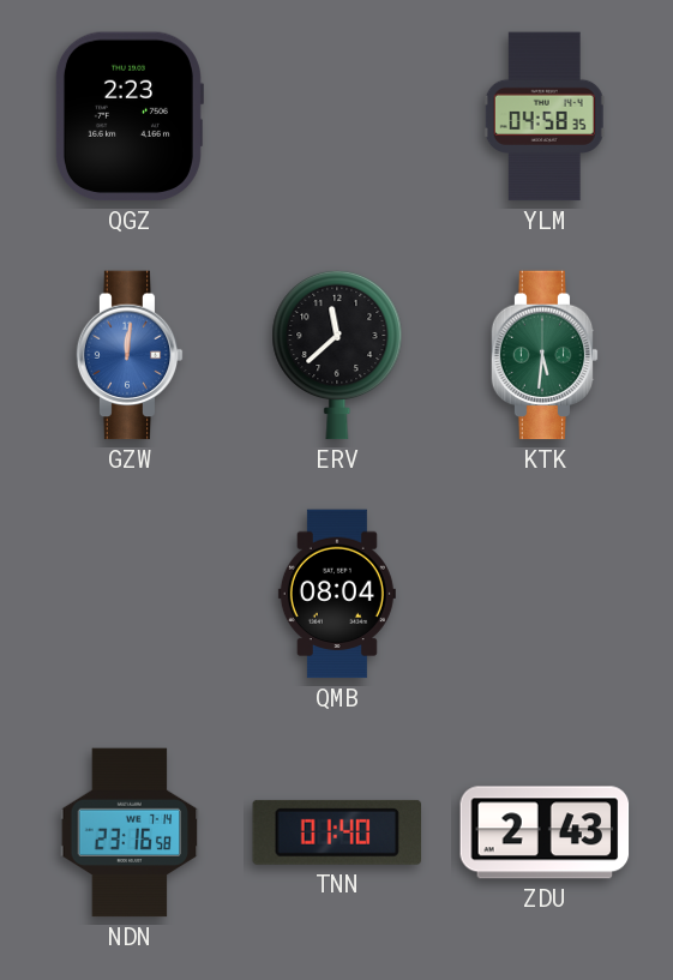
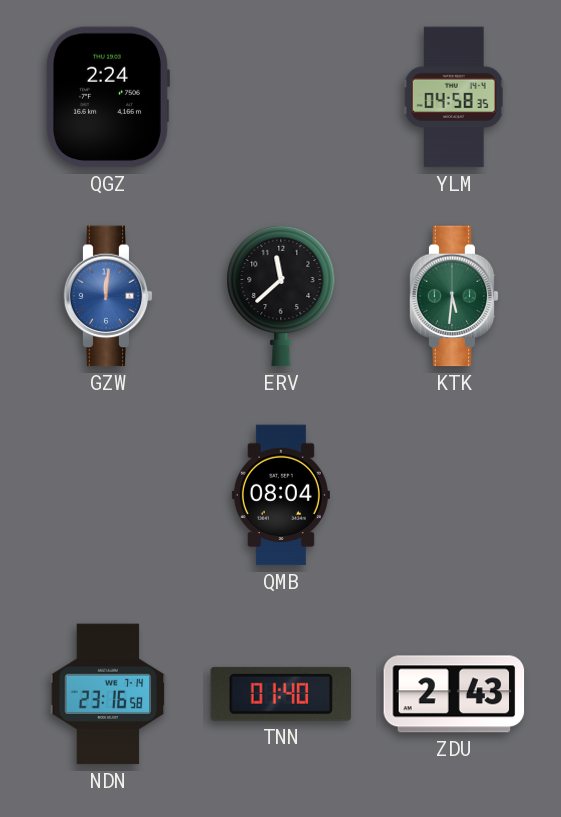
QGZ: 2:23 -> 2:24
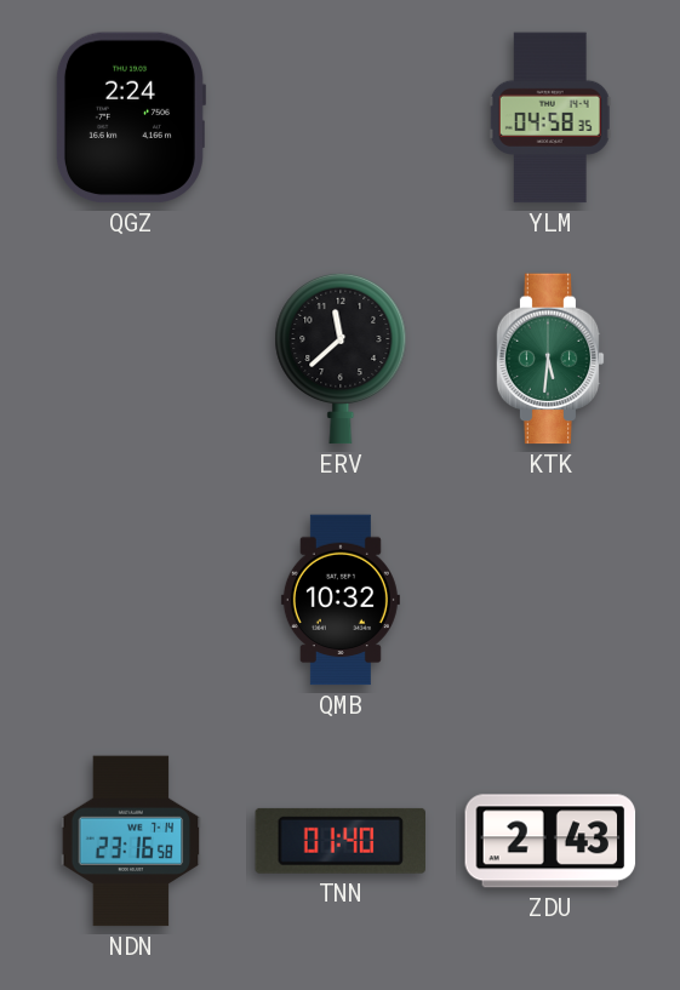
GZW: 12:01 -> none
QMB: 08:04 -> 10:32
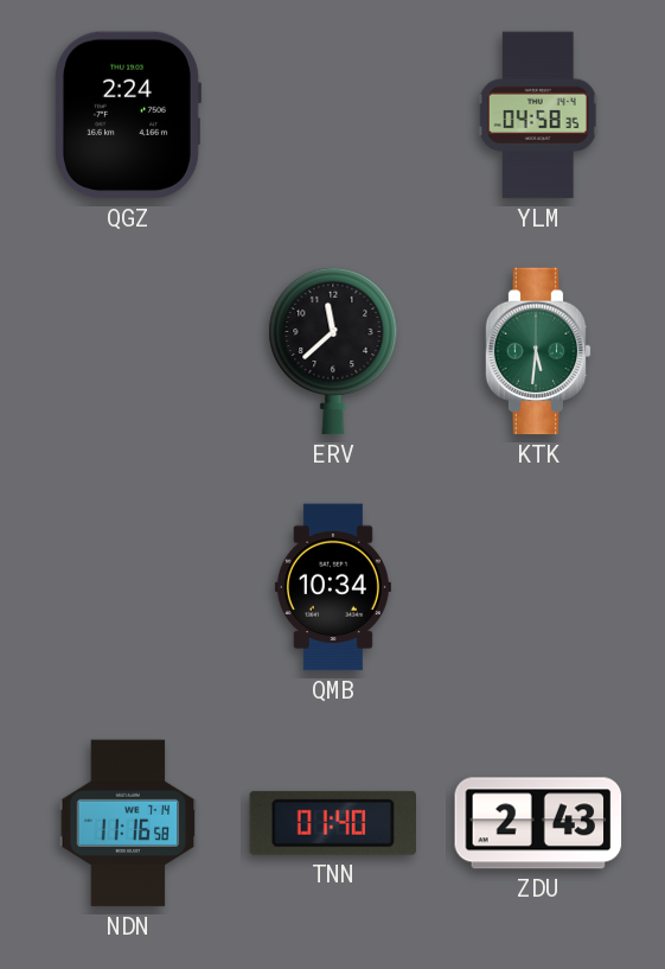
QMB: 10:32 -> 10:34
NDN: 23:16 -> 11:16
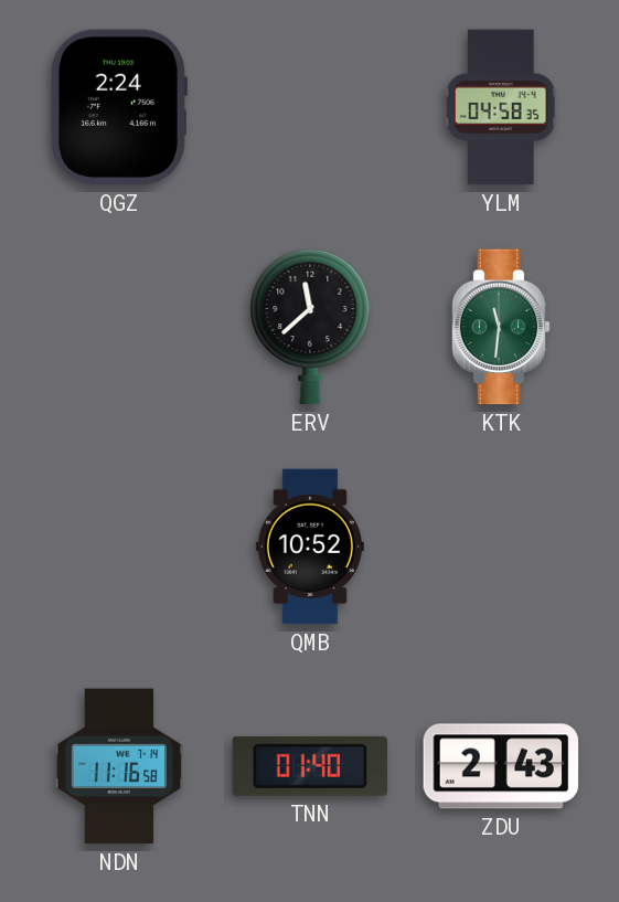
KTK: 5:31 -> 11:31
QMB: 10:34 -> 10:52
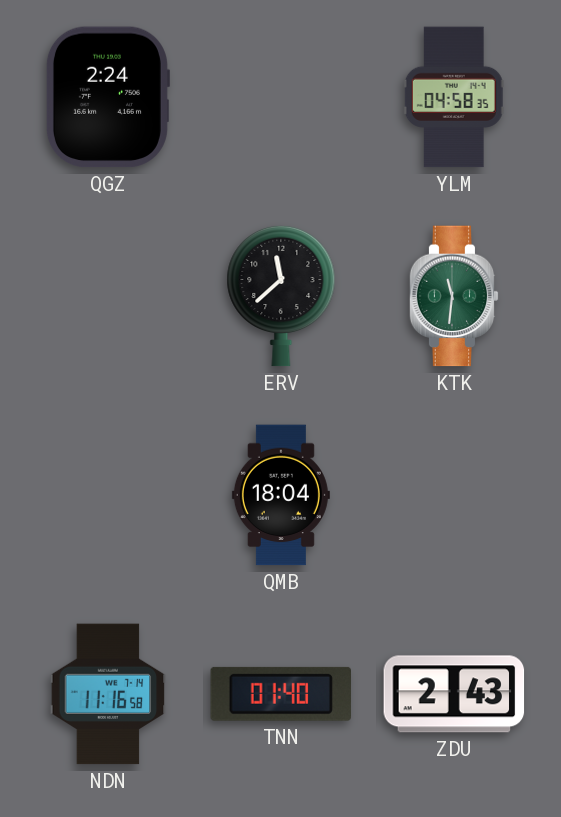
QMB: 10:52 -> 18:04
